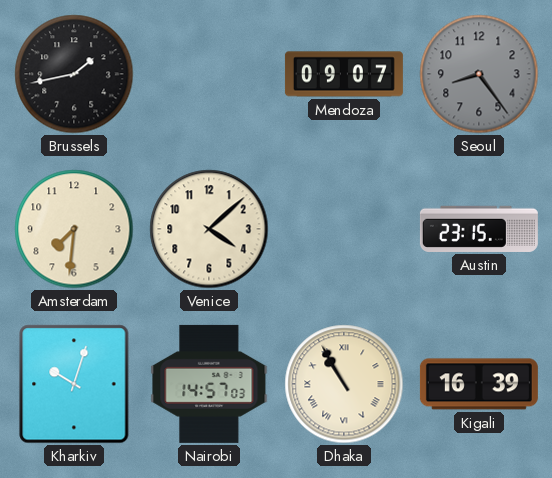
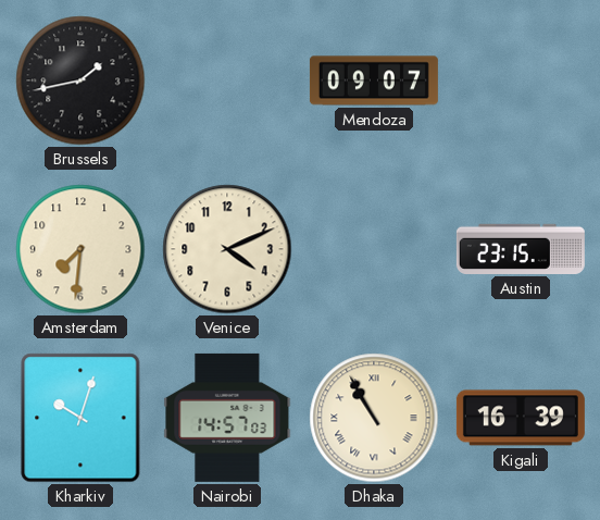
Seoul: 8:24 -> none
Venice: 4:08 -> 4:11
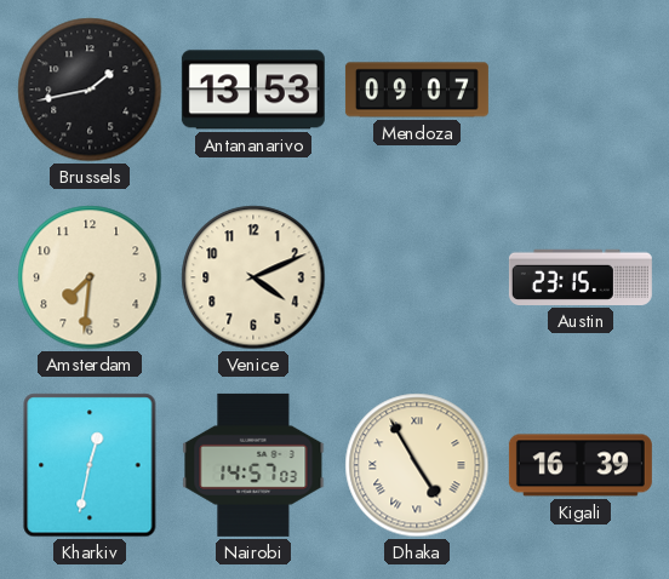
Antananarivo: none -> 13:53
Kharkiv: 10:03 -> 12:32
Dhaka: 10:55 -> 4:55
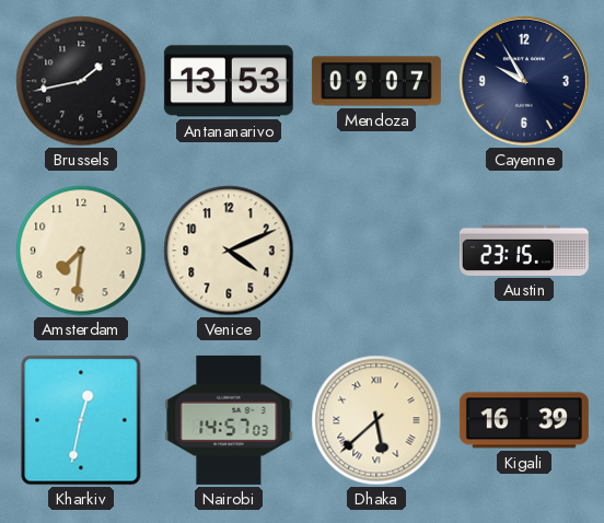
Cayenne: none -> 9:55
Dhaka: 4:55 -> 5:38
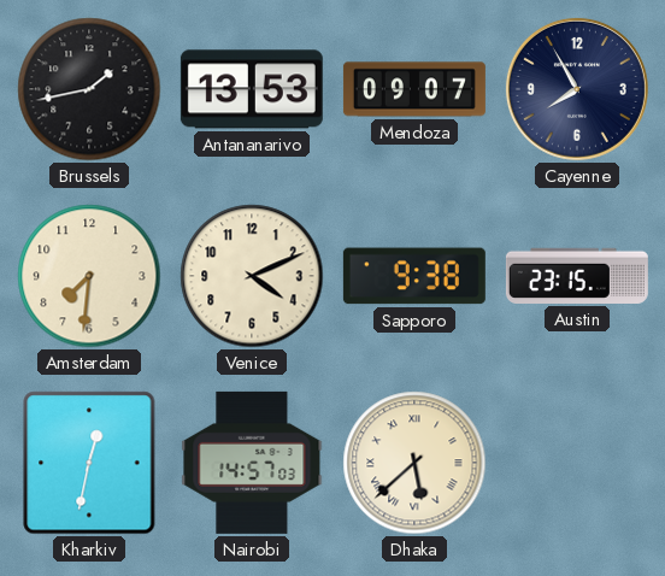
Cayenne: 9:55 -> 7:55
Sapporo: none -> 9:38
Kigali: 16:39 -> none
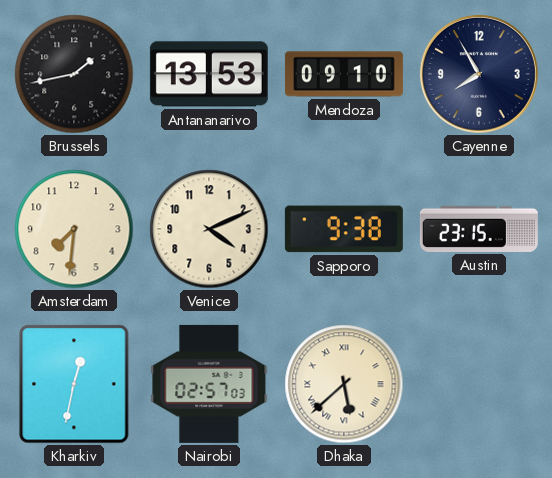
Mendoza: 09:07 -> 09:10
Nairobi: 14:57 -> 02:57
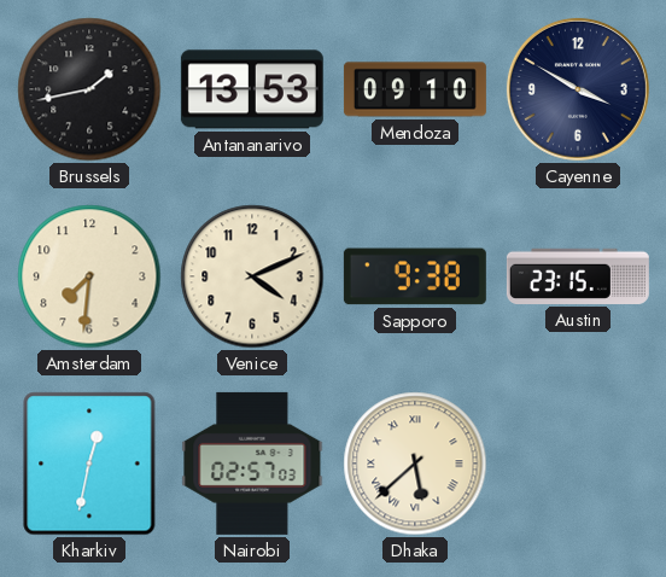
Cayenne: 7:55 -> 3:50
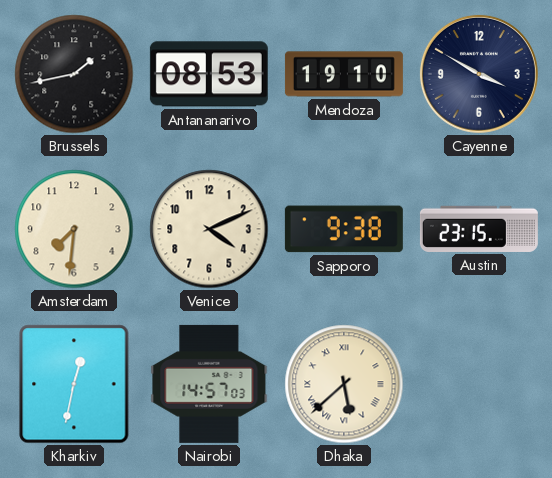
Antananarivo: 13:53 -> 08:53
Mendoza: 09:10 -> 19:10
Nairobi: 02:57 -> 14:57
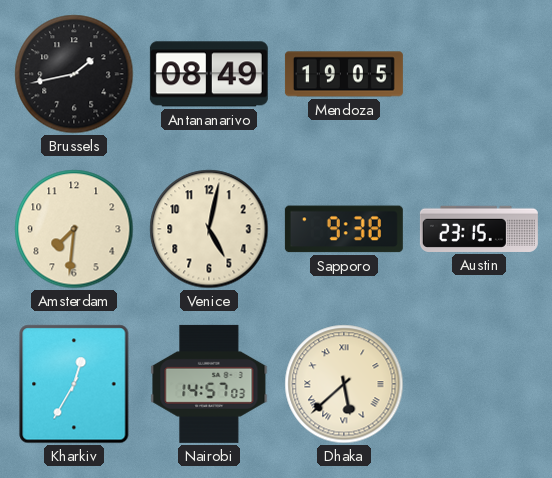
Antananarivo: 08:53 -> 08:49
Mendoza: 19:10 -> 19:05
Cayenne: 3:50 -> none
Venice: 4:11 -> 5:02
Kharkiv: 12:32 -> 12:35
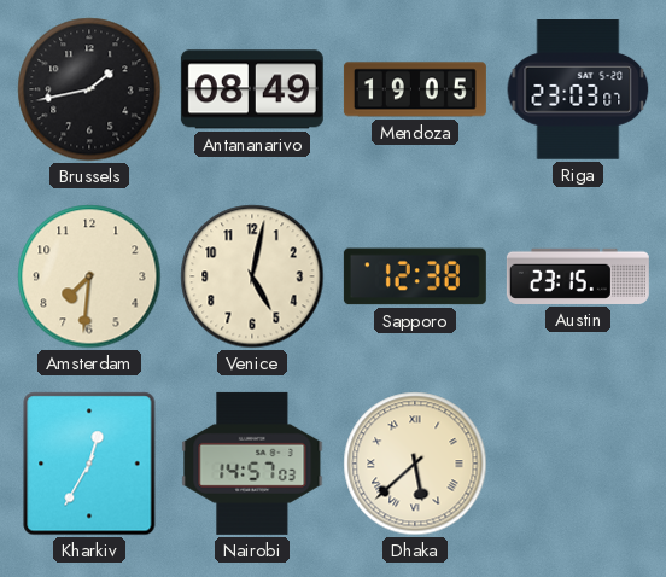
Riga: none -> 23:03
Sapporo: 9:38 -> 12:38
